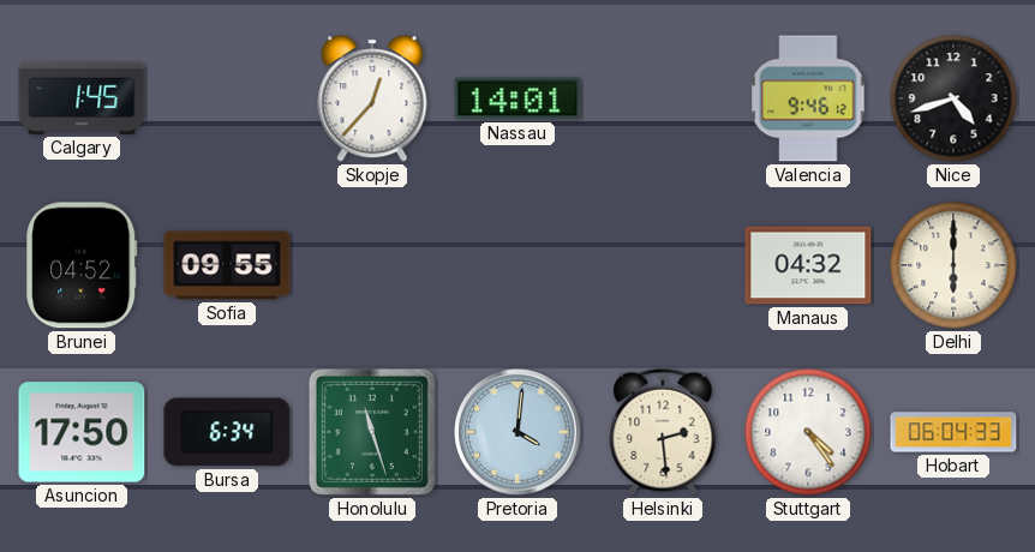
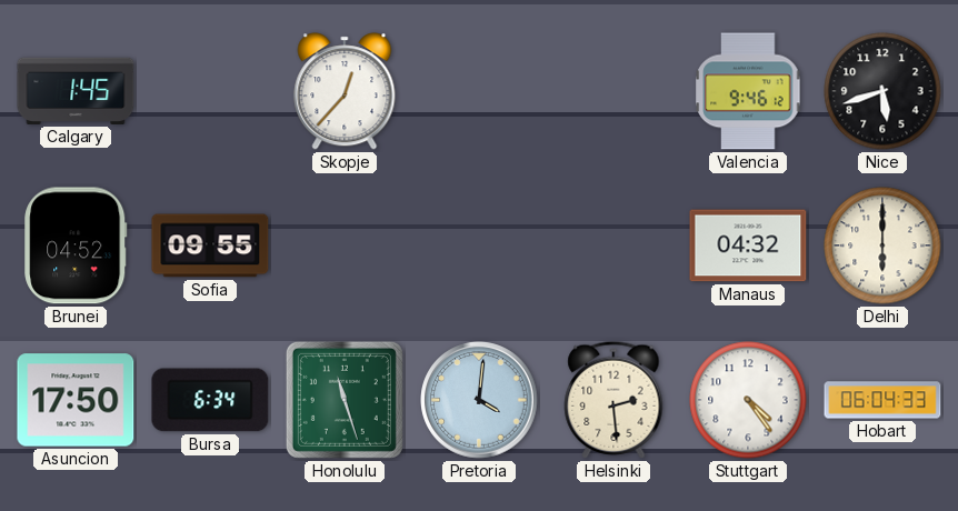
Nassau: 14:01 -> none
Nice: 4:42 -> 5:42
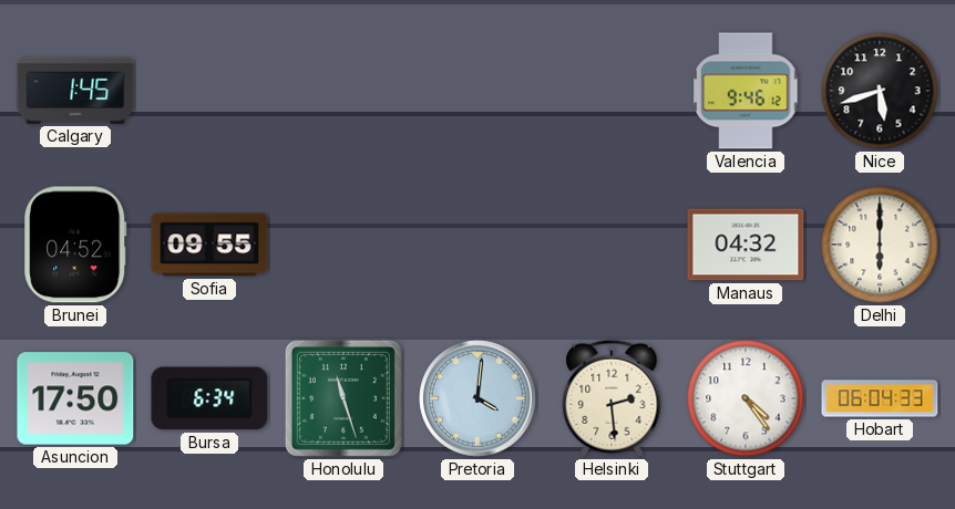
Skopje: 12:37 -> none
